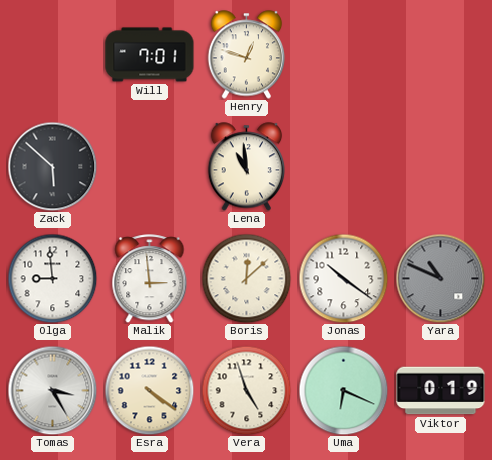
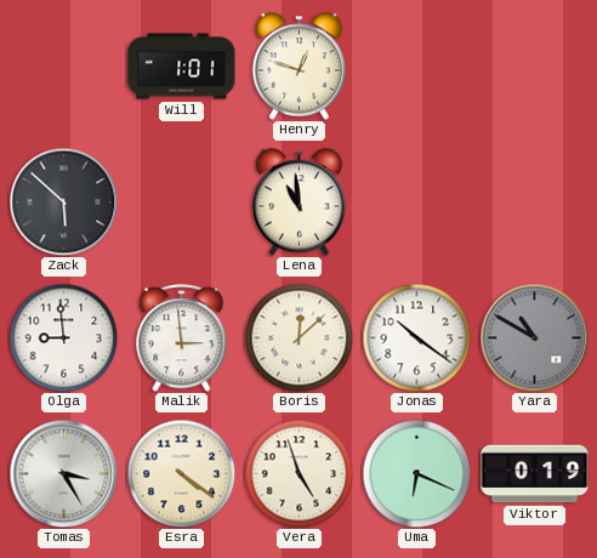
Will: 7:01 -> 1:01
Yara: 10:49 -> 10:50
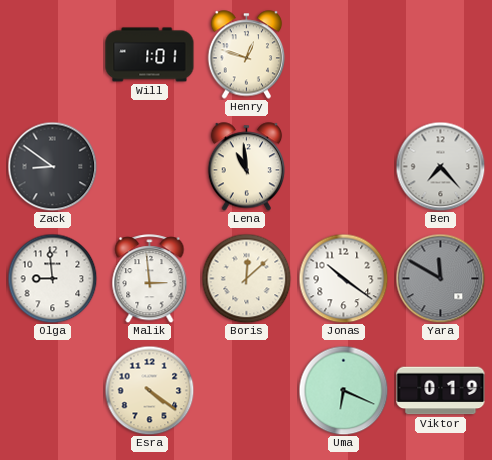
Zack: 5:52 -> 8:51
Ben: none -> 7:23
Yara: 10:50 -> 11:50
Tomas: 3:25 -> none
Vera: 4:57 -> none
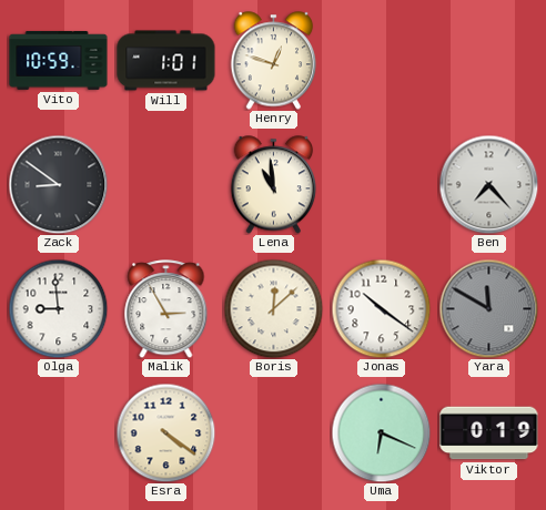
Vito: none -> 10:59
Malik: 2:59 -> 2:55
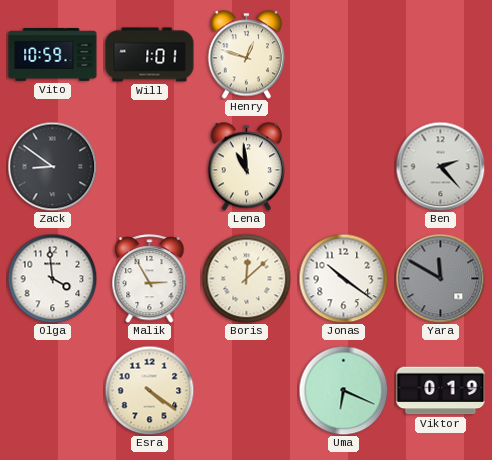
Ben: 7:23 -> 2:23
Olga: 8:59 -> 3:59
